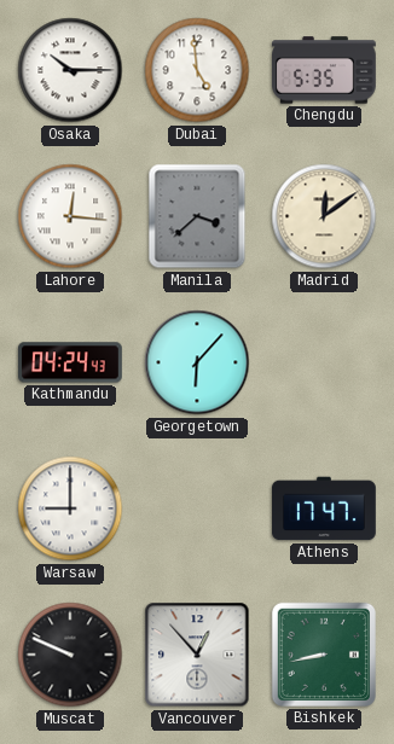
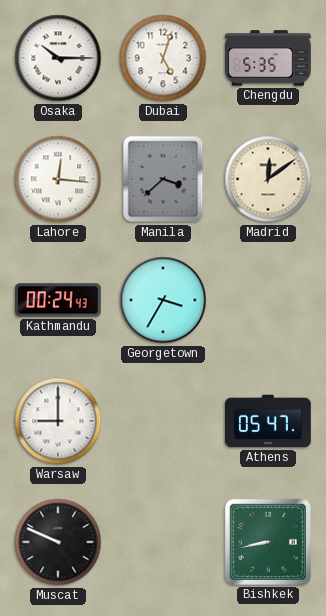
Dubai: 4:59 -> 5:03
Kathmandu: 04:24 -> 00:24
Georgetown: 6:07 -> 3:35
Athens: 17:47 -> 05:47
Vancouver: 12:53 -> none
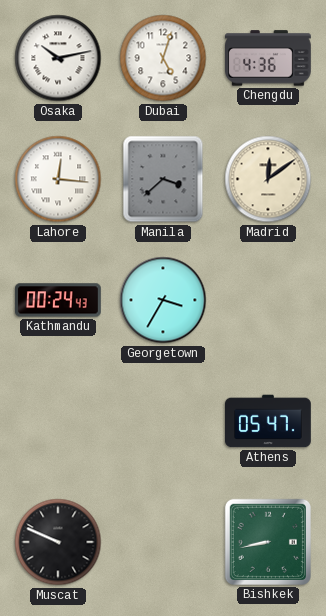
Osaka: 10:15 -> 10:13
Chengdu: 5:35 -> 4:36
Warsaw: 9:00 -> none
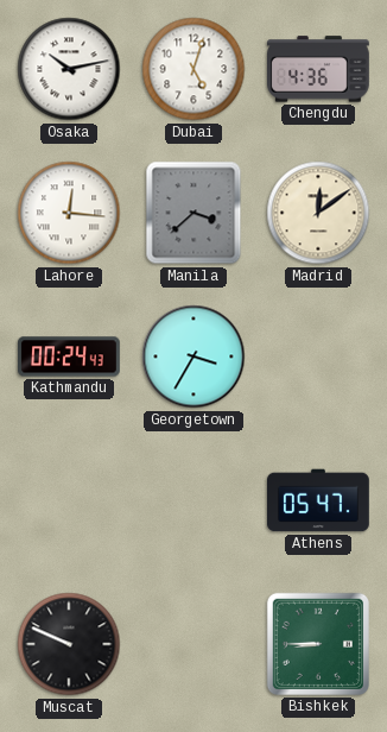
Bishkek: 8:43 -> 8:45
